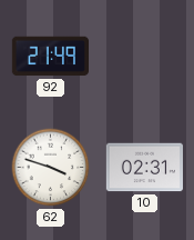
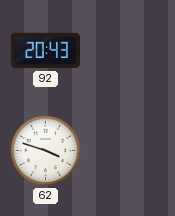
92: 21:49 -> 20:43
10: 02:31 -> none
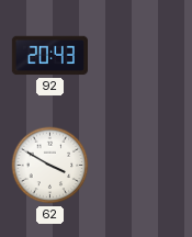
62: 3:48 -> 3:50
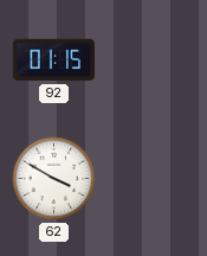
92: 20:43 -> 01:15
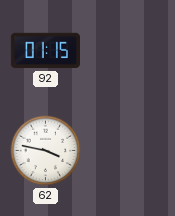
62: 3:50 -> 3:47
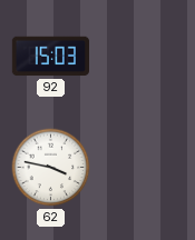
92: 01:15 -> 15:03
